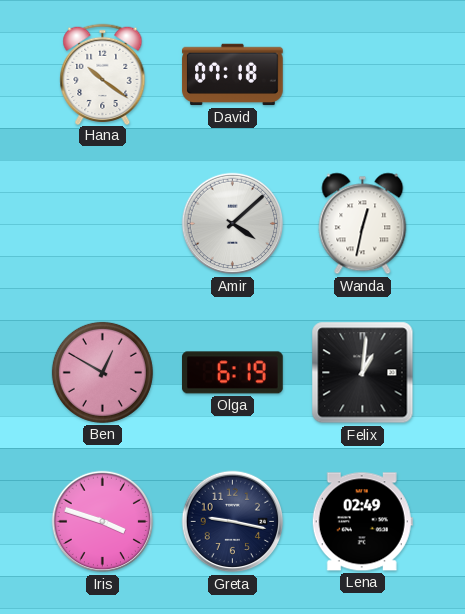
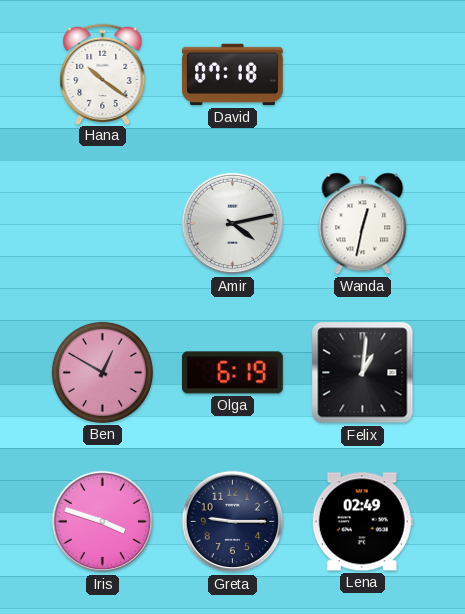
Amir: 4:08 -> 4:13
Greta: 9:17 -> 9:15
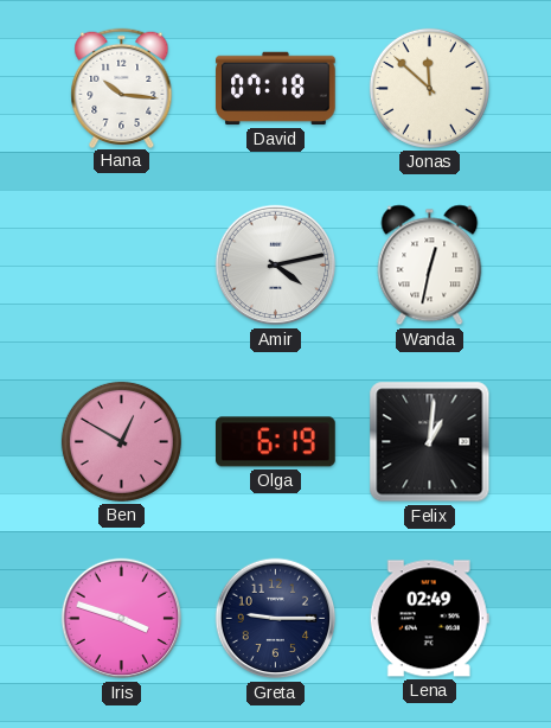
Hana: 10:21 -> 10:16
Jonas: none -> 11:52
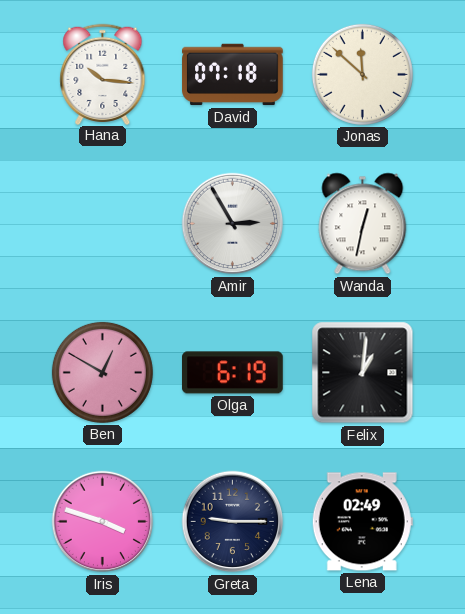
Amir: 4:13 -> 2:55
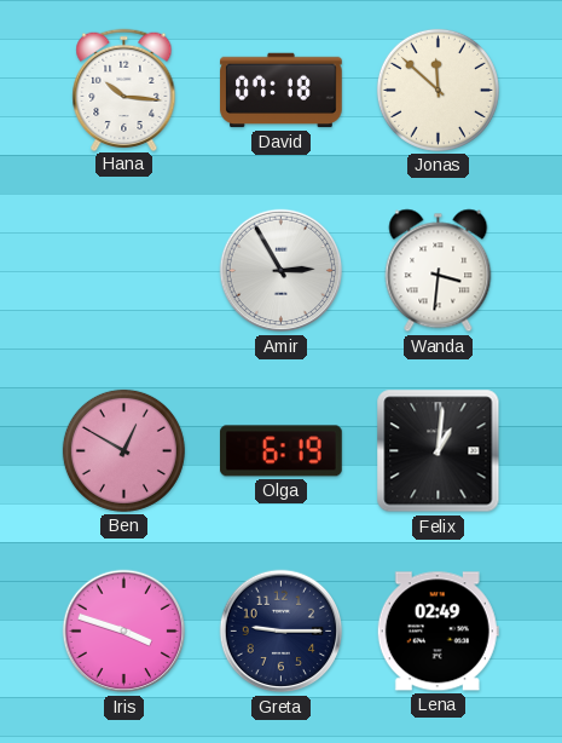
Wanda: 12:32 -> 3:31
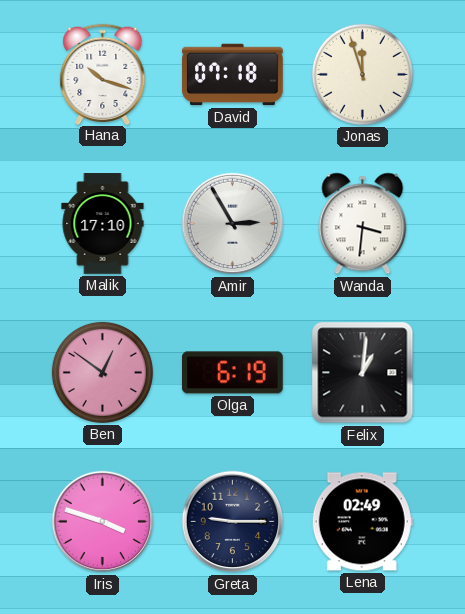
Hana: 10:16 -> 10:18
Jonas: 11:52 -> 11:57
Malik: none -> 17:10
Ben: 12:50 -> 12:51
